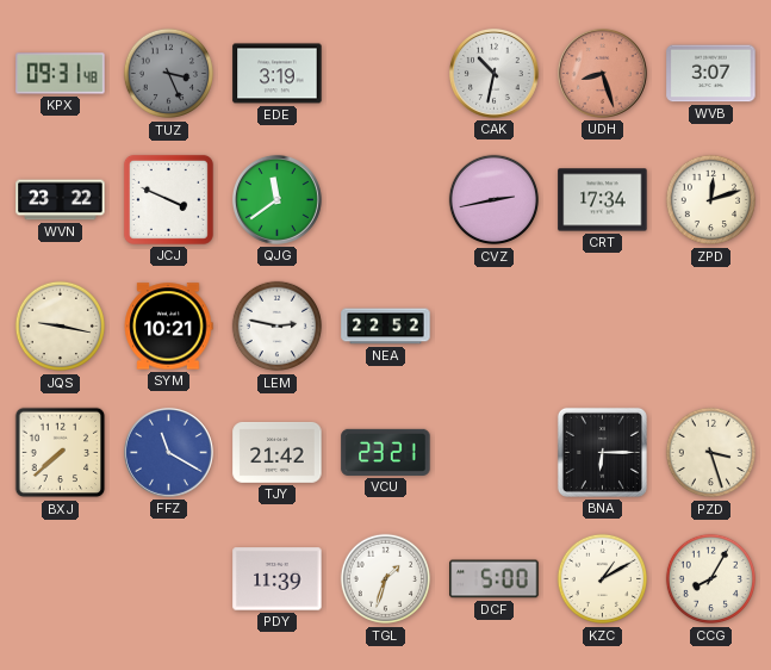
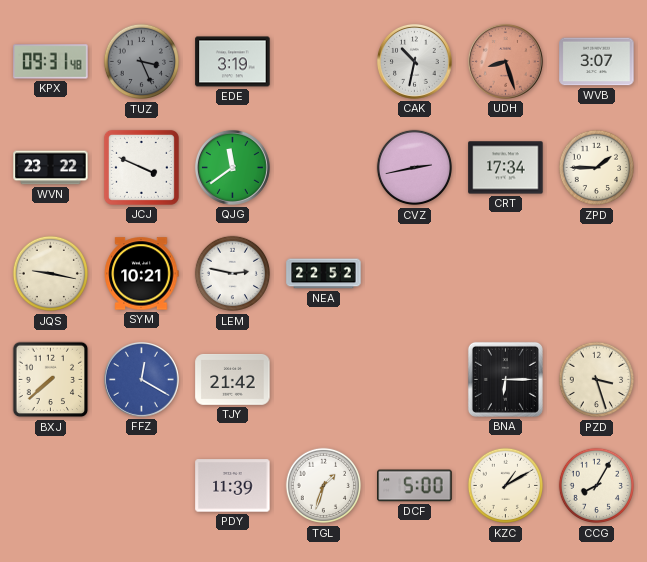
ZPD: 12:12 -> 1:45
FFZ: 11:20 -> 12:20
VCU: 23:21 -> none
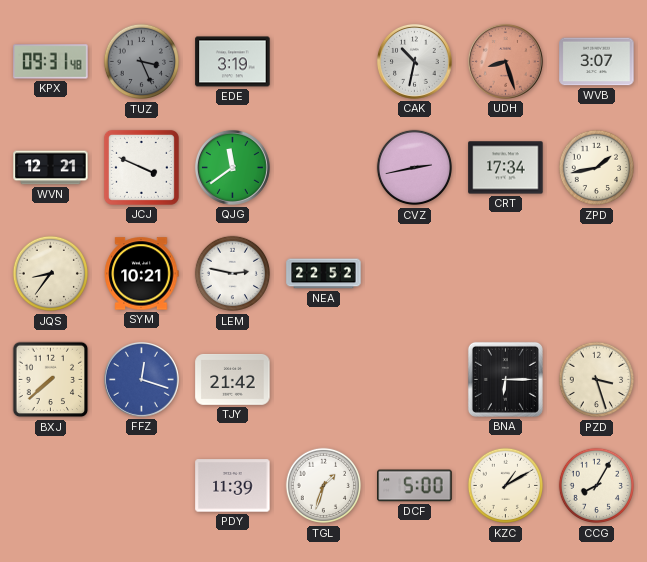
WVN: 23:22 -> 12:21
ZPD: 1:45 -> 1:43
JQS: 9:17 -> 8:36
FFZ: 12:20 -> 12:18
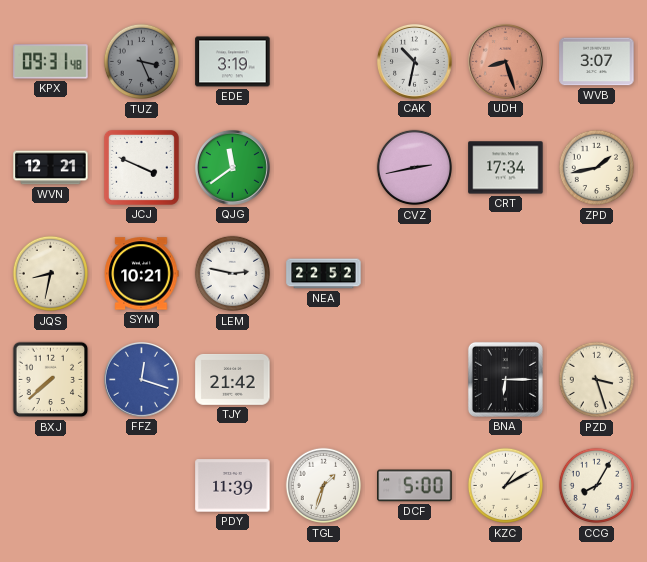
JQS: 8:36 -> 8:32
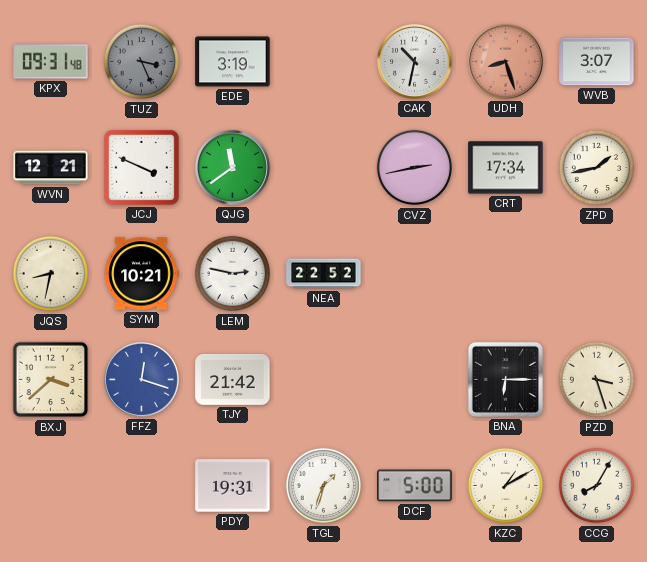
BXJ: 7:38 -> 3:38
PDY: 11:39 -> 19:31
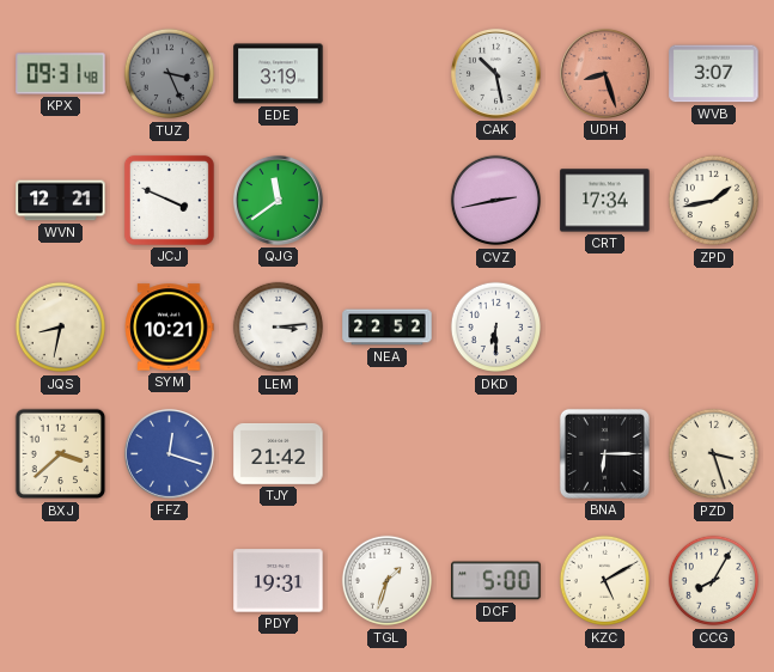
CAK: 10:32 -> 10:28
LEM: 2:47 -> 3:14
DKD: none -> 6:30
KZC: 1:10 -> 5:10
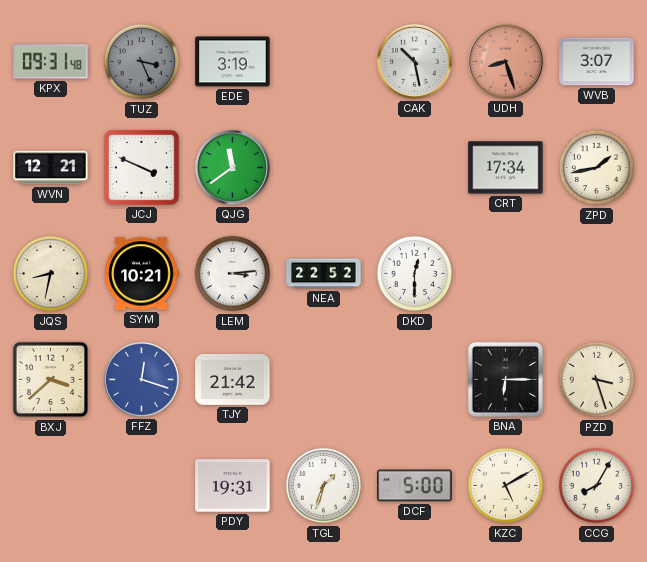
CVZ: 2:43 -> none
DKD: 6:30 -> 12:30
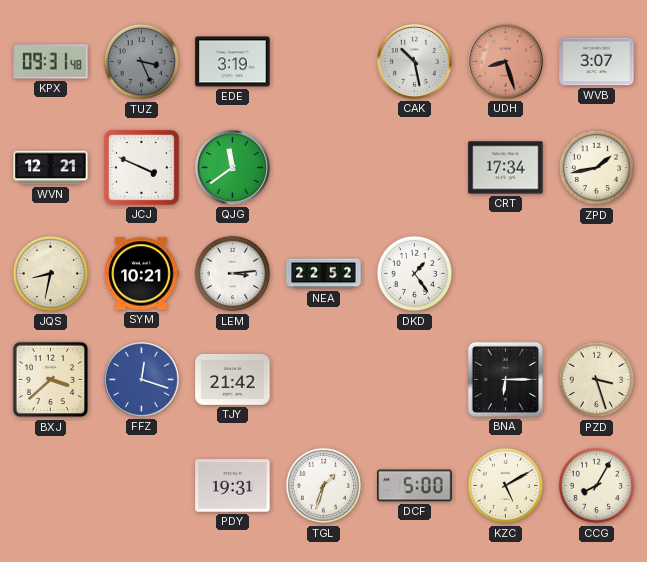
DKD: 12:30 -> 1:24
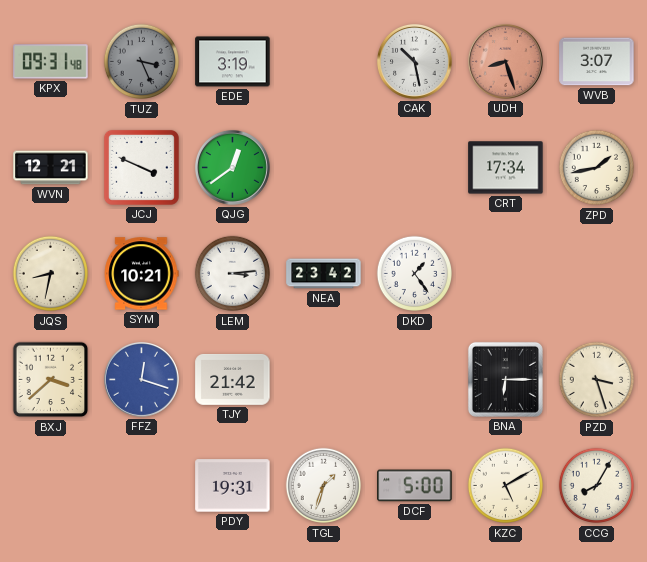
QJG: 11:39 -> 12:39
NEA: 22:52 -> 23:42
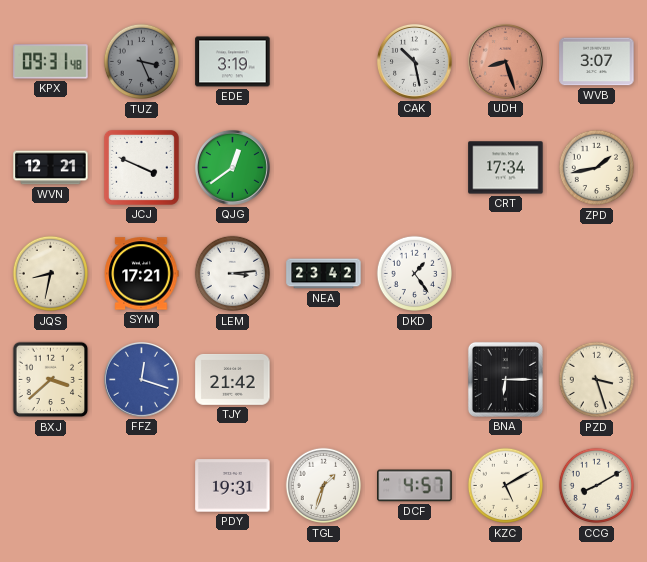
SYM: 10:21 -> 17:21
DCF: 5:00 -> 4:57
CCG: 8:05 -> 8:10
